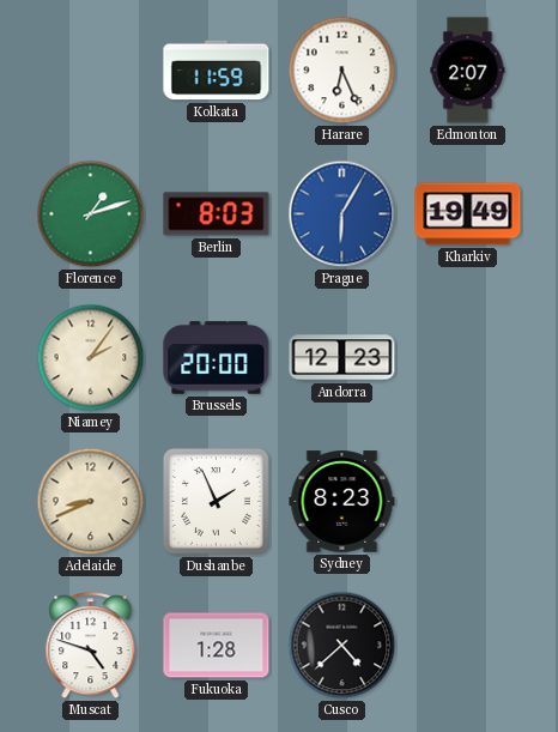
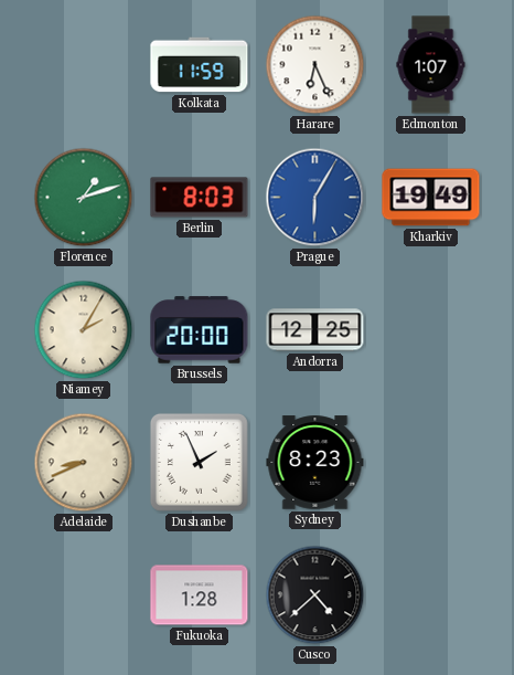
Edmonton: 2:07 -> 1:07
Niamey: 2:06 -> 2:05
Andorra: 12:23 -> 12:25
Muscat: 4:48 -> none
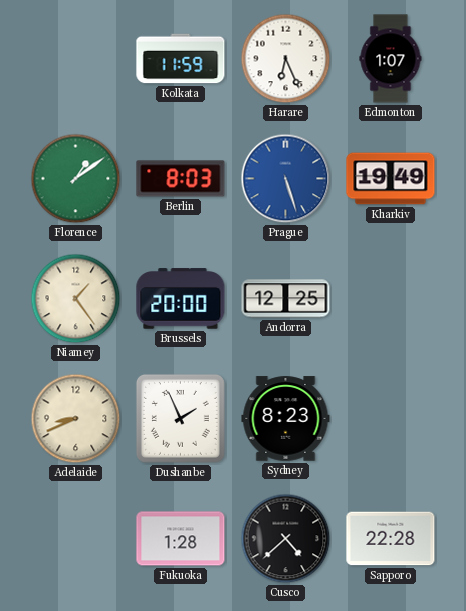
Florence: 1:12 -> 1:09
Prague: 6:05 -> 5:27
Niamey: 2:05 -> 1:24
Sapporo: none -> 22:28
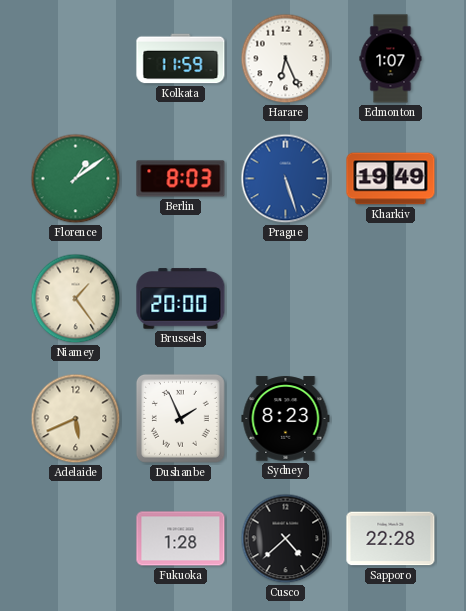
Andorra: 12:25 -> none
Adelaide: 8:41 -> 5:41
